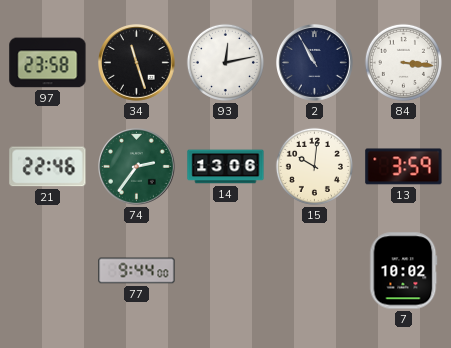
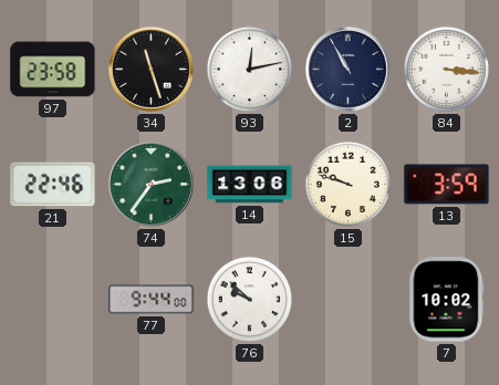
15: 10:01 -> 9:48
76: none -> 9:52
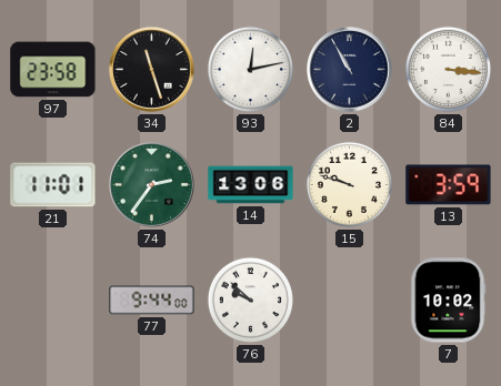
21: 22:46 -> 11:01
